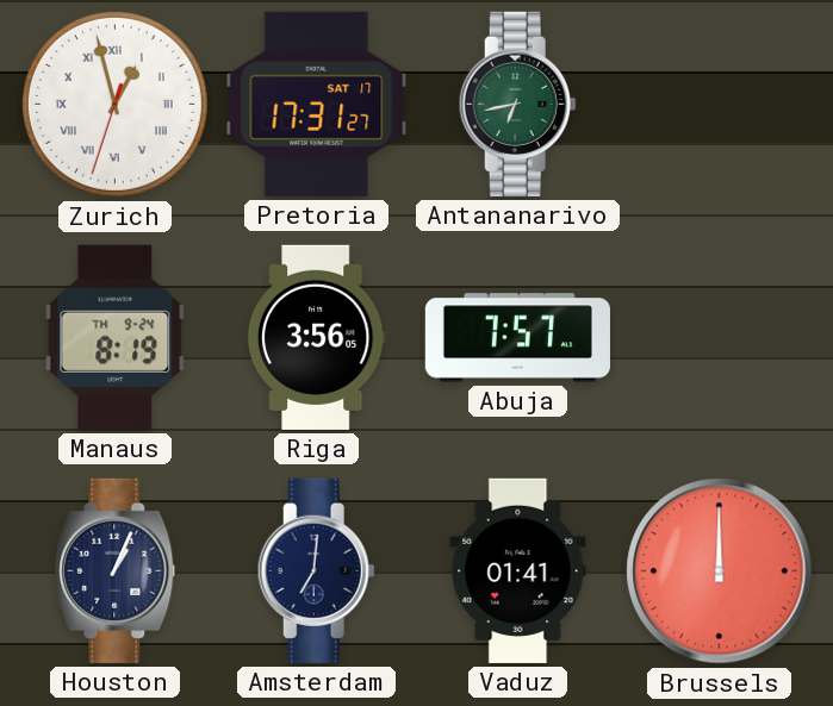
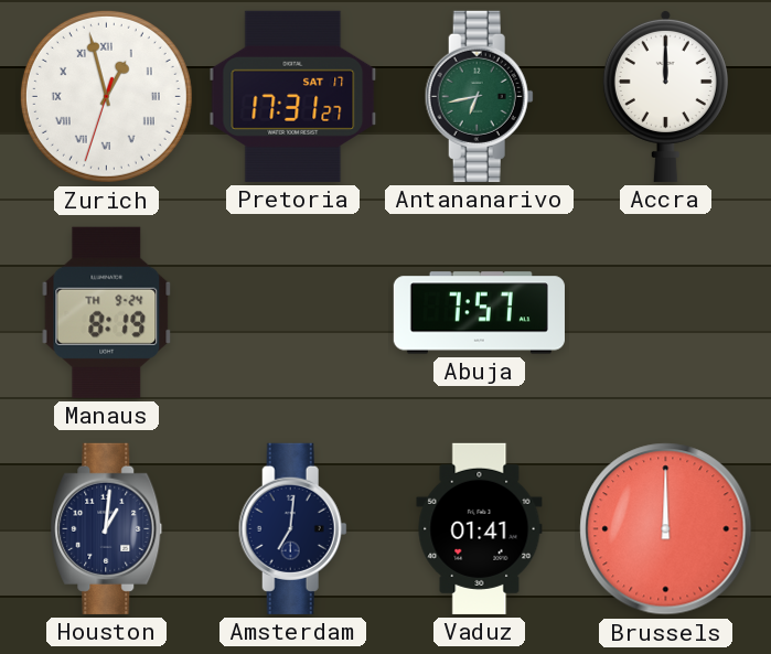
Accra: none -> 12:00
Riga: 3:56 -> none
Houston: 1:04 -> 1:01
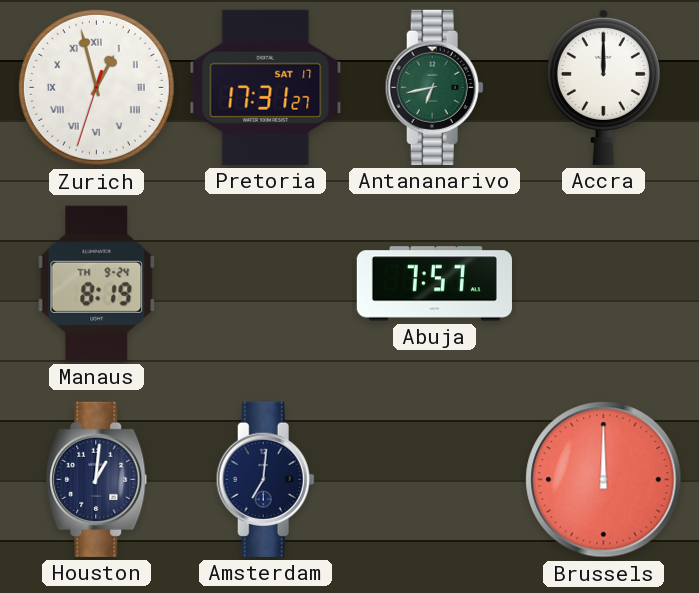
Vaduz: 01:41 -> none
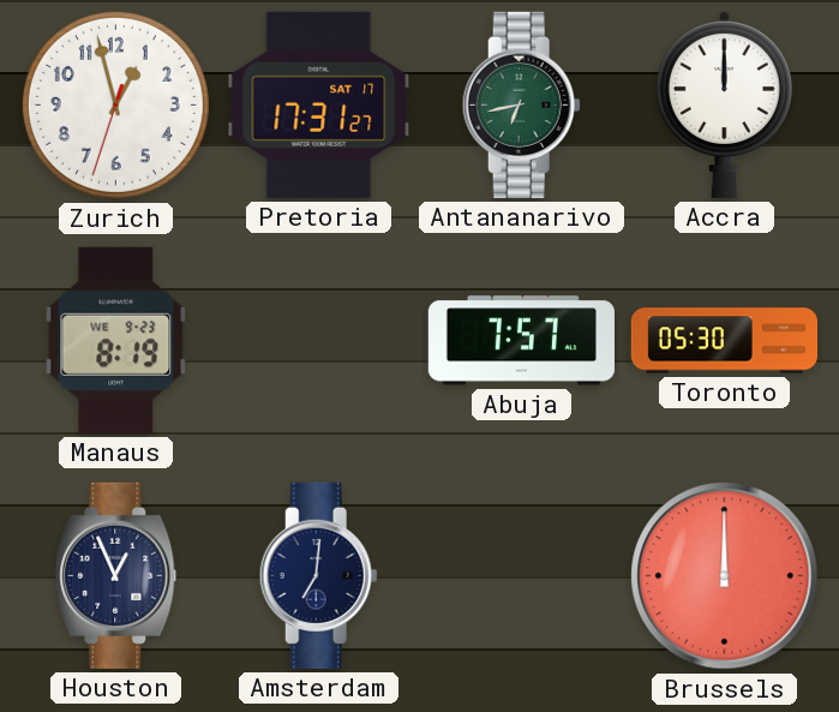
Zurich numerals: Roman -> Arabic
Manaus date: TH 9-24 -> WE 9-23
Toronto: none -> 05:30
Houston: 1:01 -> 12:56
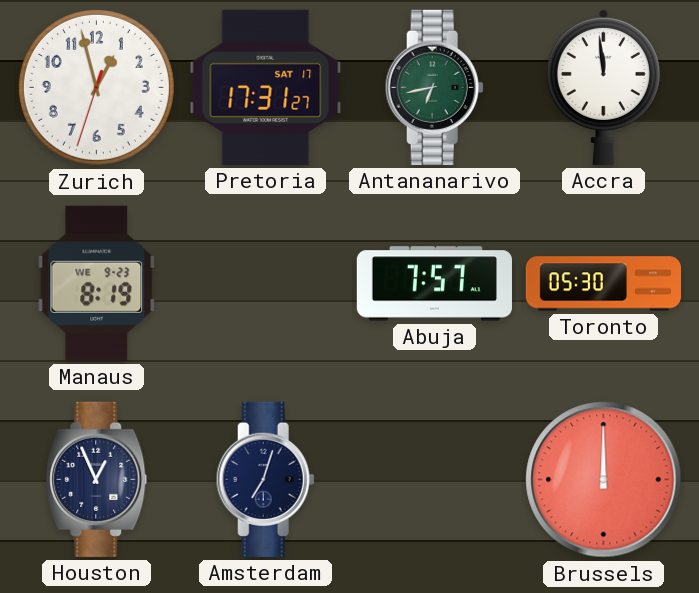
Accra: 12:00 -> 11:59
Amsterdam: 7:01 -> 7:03
